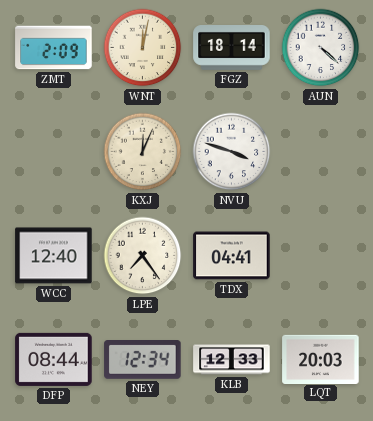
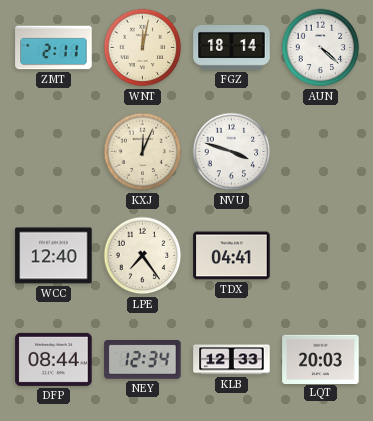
ZMT: 2:09 -> 2:11
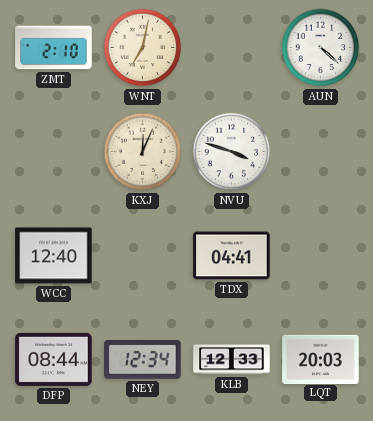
ZMT: 2:11 -> 2:10
WNT: 12:02 -> 7:02
FGZ: 18:14 -> none
LPE: 7:24 -> none
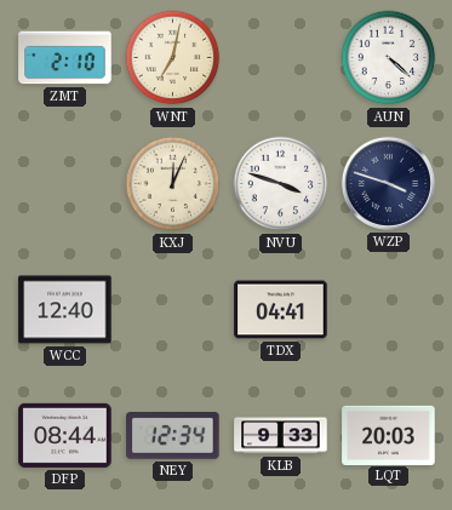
WZP: none -> 3:48
KLB: 12:33 -> 9:33
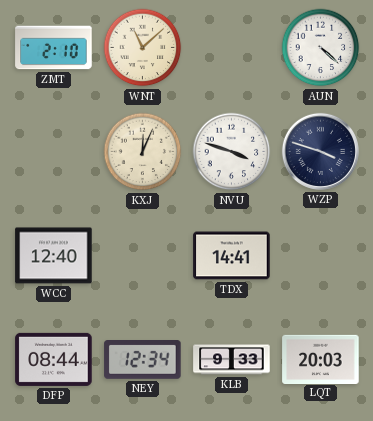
WNT: 7:02 -> 11:08
TDX: 04:41 -> 14:41
